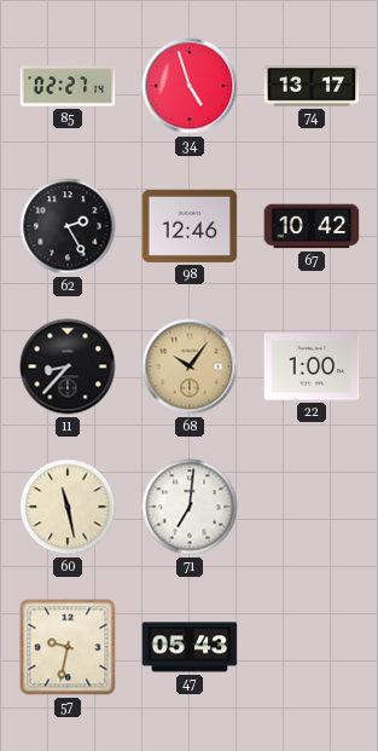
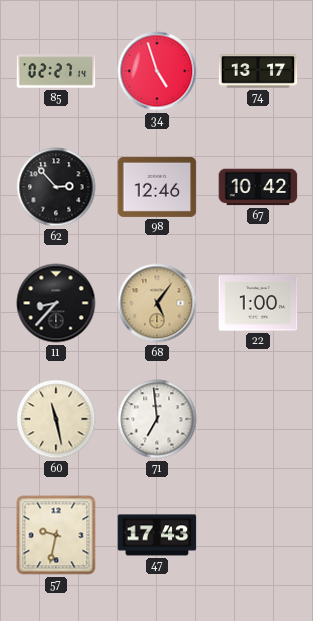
62: 2:25 -> 2:53
68: 10:06 -> 5:06
71: 7:01 -> 6:59
47: 05:43 -> 17:43
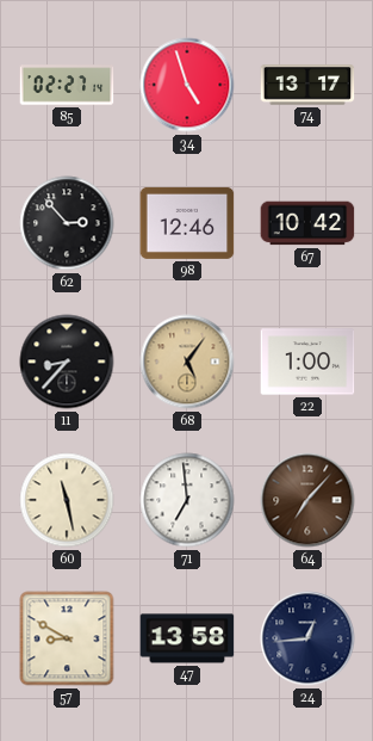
64: none -> 7:07
57: 9:32 -> 8:50
47: 17:43 -> 13:58
24: none -> 12:44
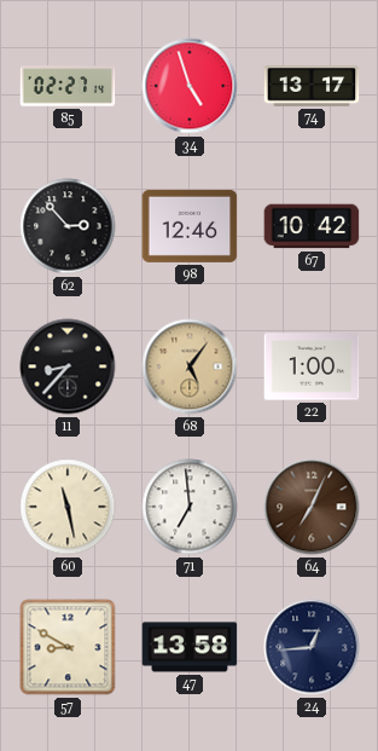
64: 7:07 -> 7:04
